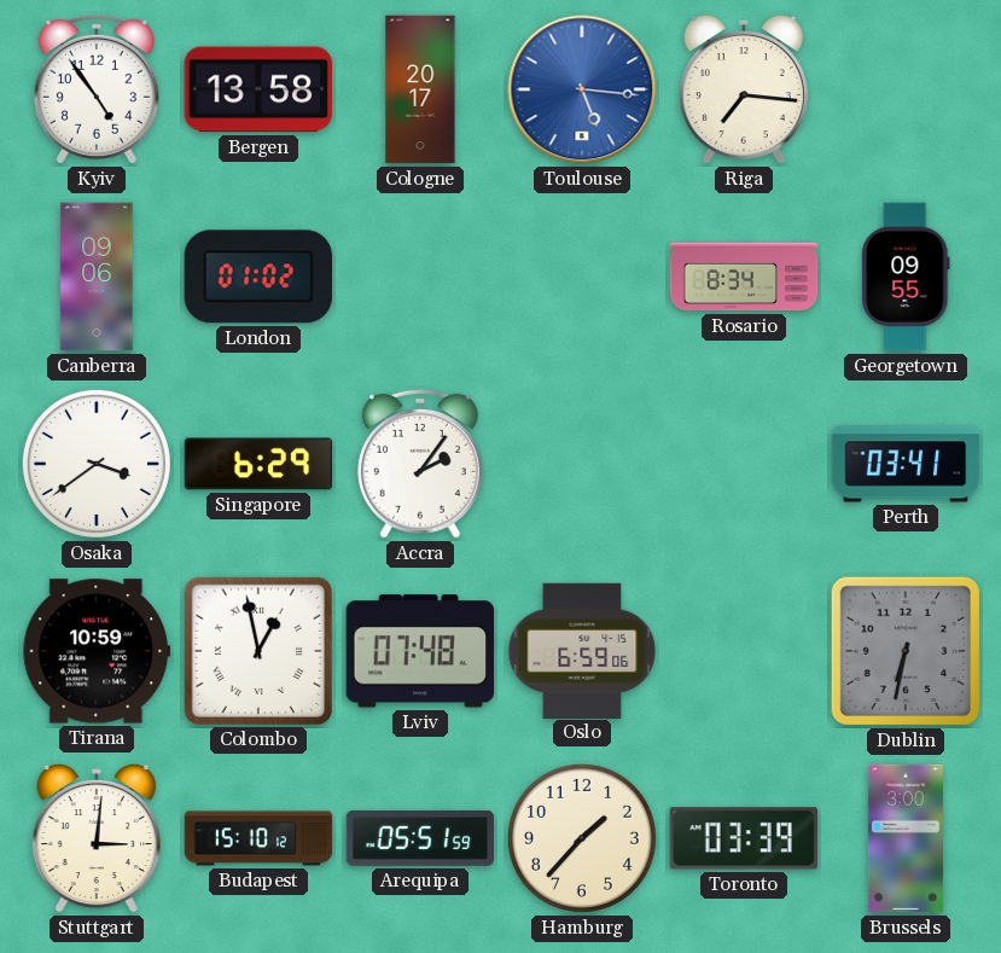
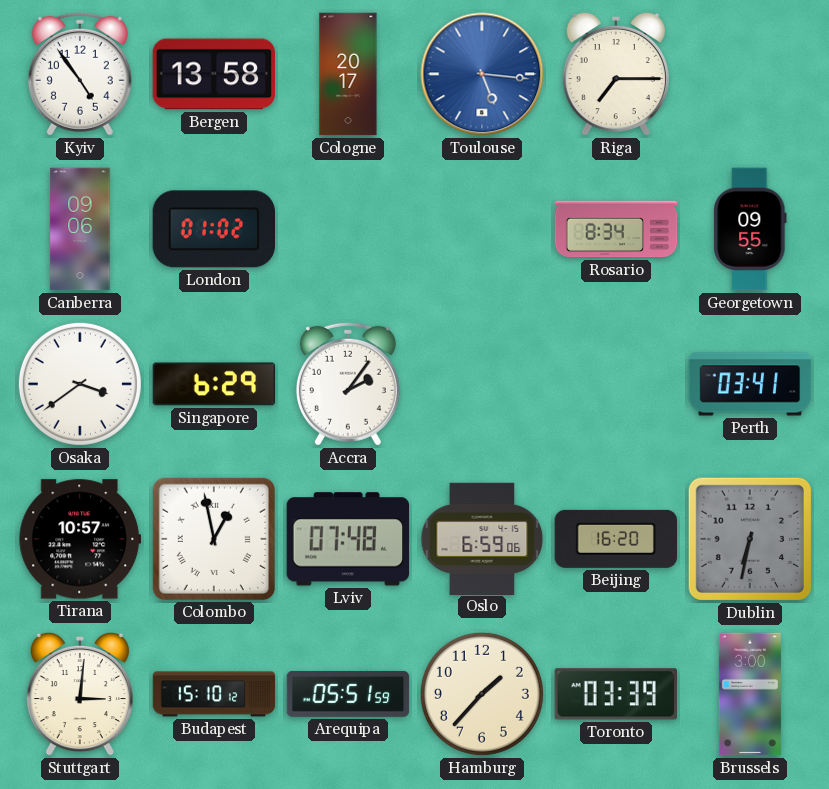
Riga: 7:16 -> 7:15
Tirana: 10:59 -> 10:57
Beijing: none -> 16:20
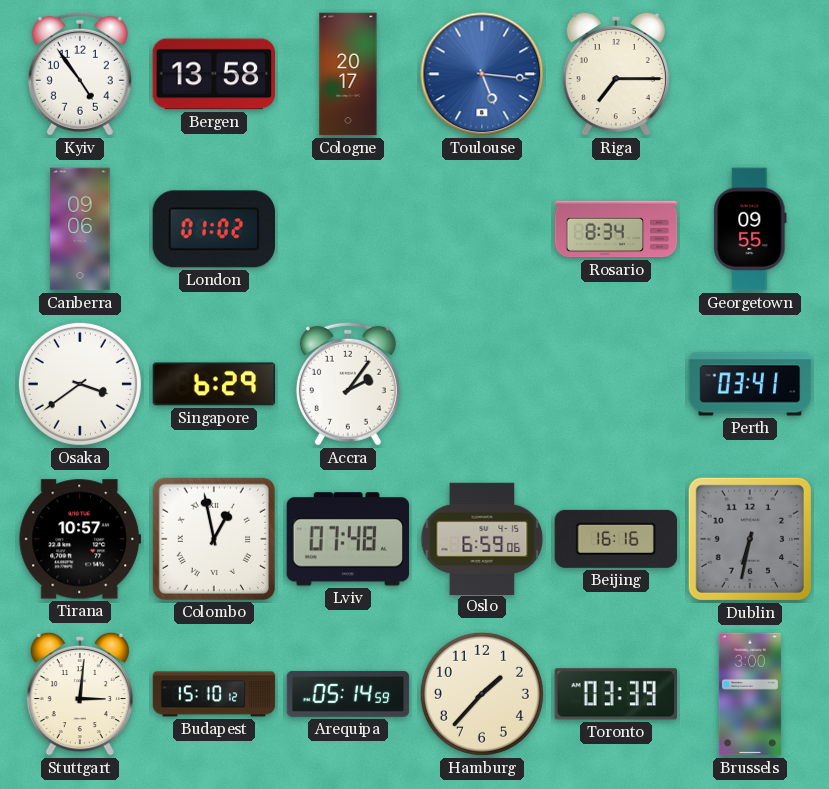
Beijing: 16:20 -> 16:16
Arequipa: 05:51 -> 05:14
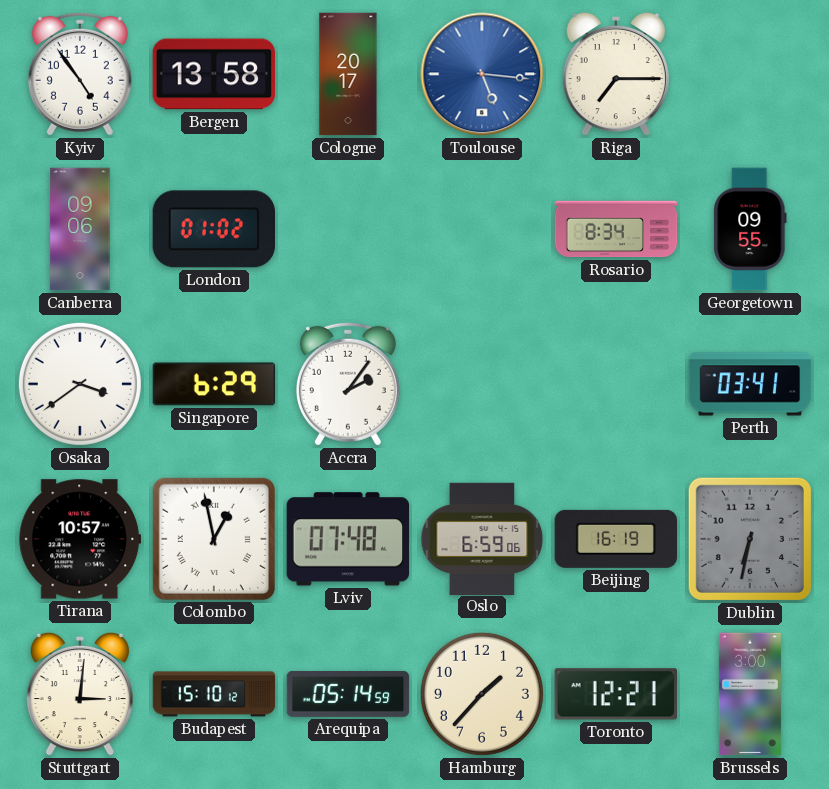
Beijing: 16:16 -> 16:19
Toronto: 03:39 -> 12:21
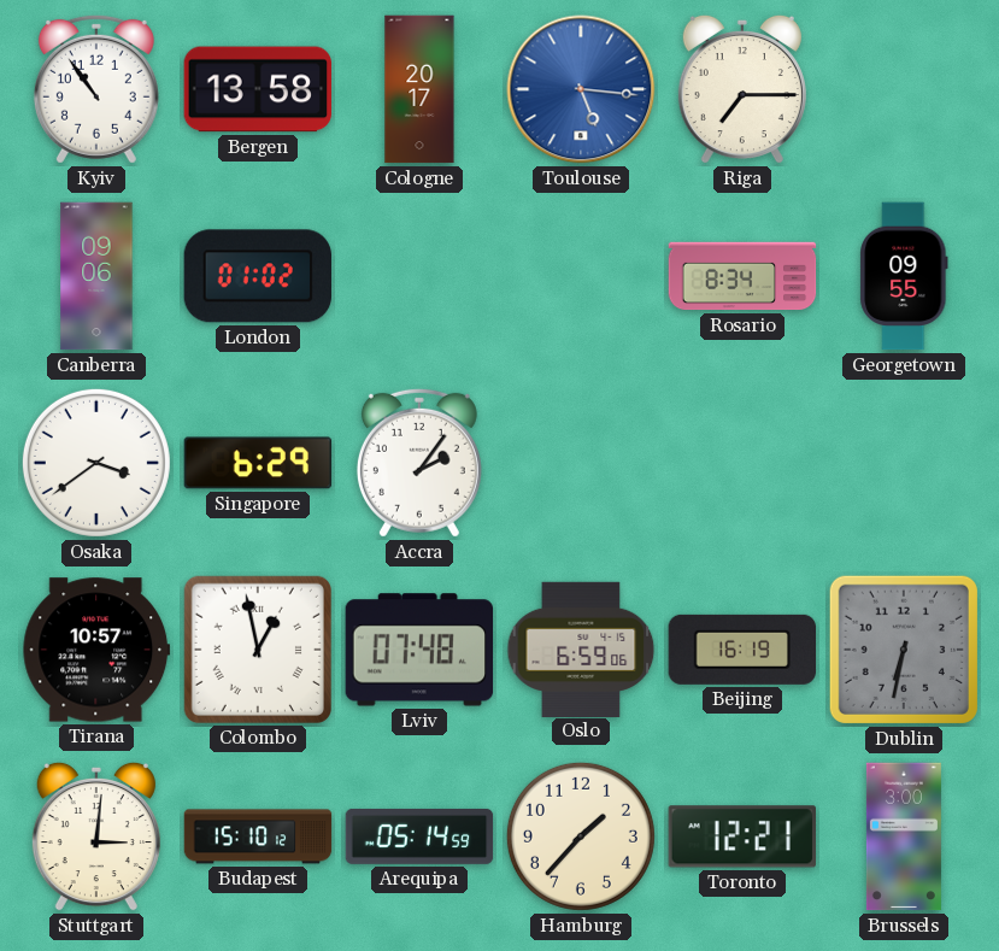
Kyiv: 4:54 -> 10:54
Perth: 03:41 -> none
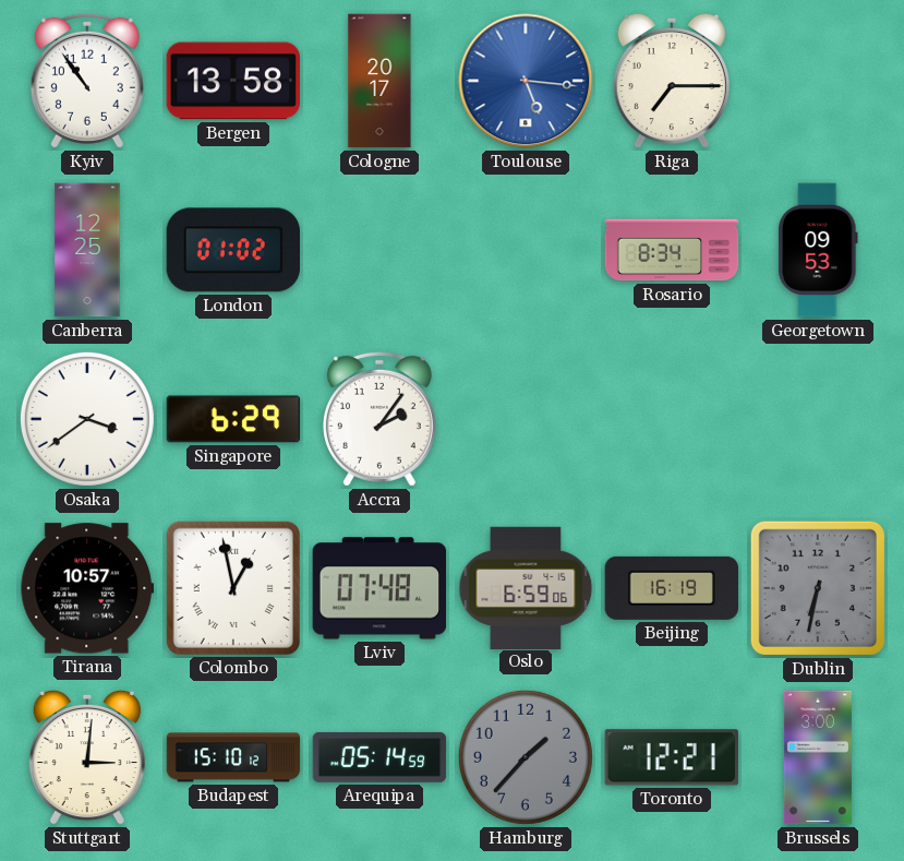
Canberra: 09:06 -> 12:25
Georgetown: 09:55 -> 09:53
Hamburg dial: cream -> grey
